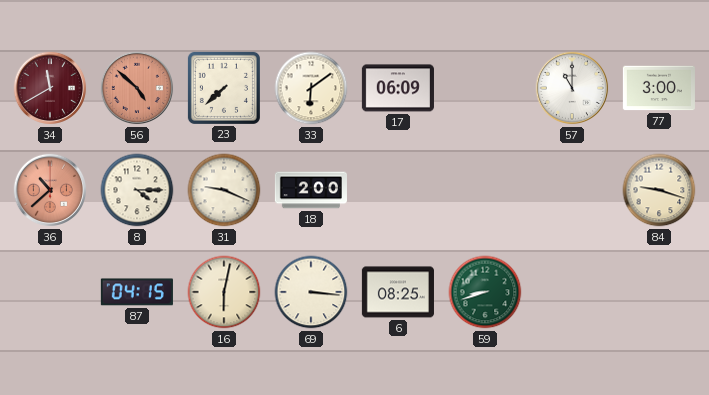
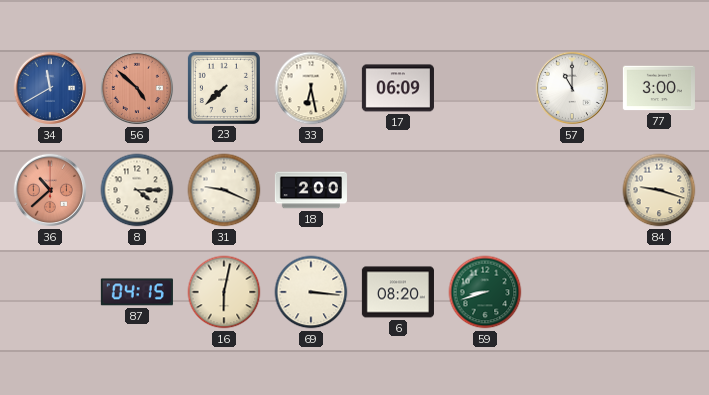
34 dial: burgundy -> blue
33: 6:09 -> 6:28
6: 08:25 -> 08:20
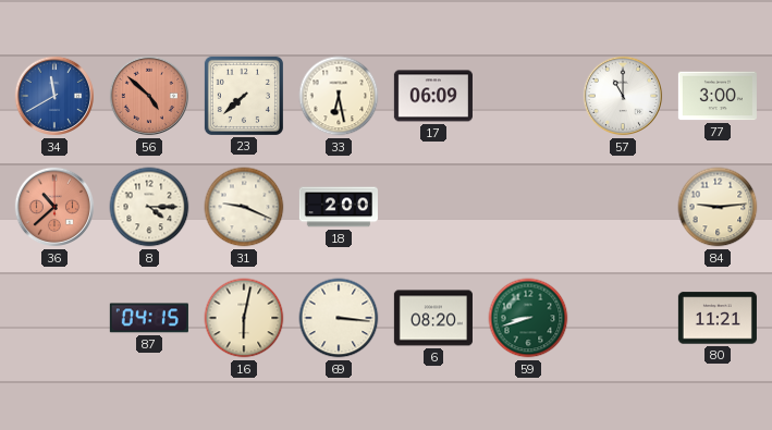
84: 9:18 -> 9:14
80: none -> 11:21
